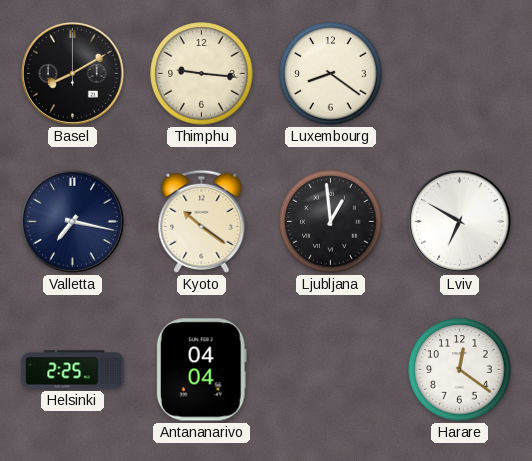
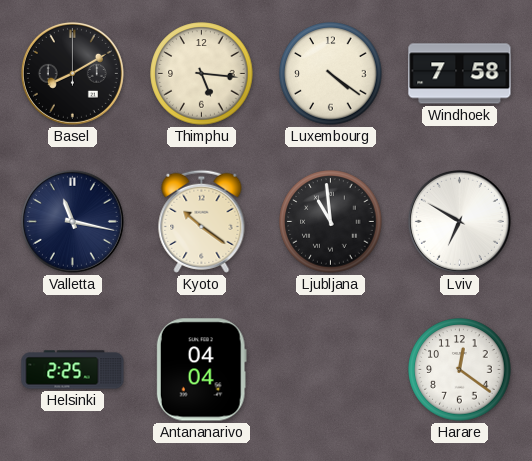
Thimphu: 9:16 -> 5:16
Luxembourg: 8:21 -> 4:21
Windhoek: none -> 7:58
Valletta: 7:17 -> 11:17
Ljubljana: 12:59 -> 10:59
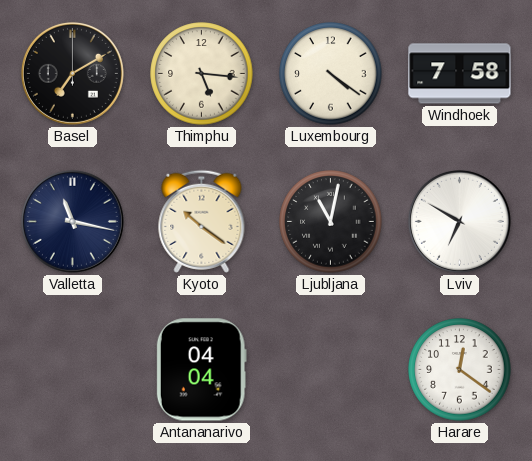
Basel: 8:10 -> 7:10
Ljubljana: 10:59 -> 11:02
Helsinki: 2:25 -> none
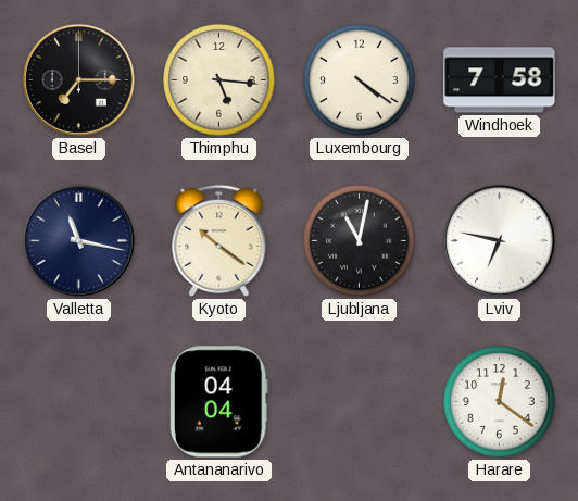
Basel: 7:10 -> 7:15
Lviv: 6:50 -> 6:47
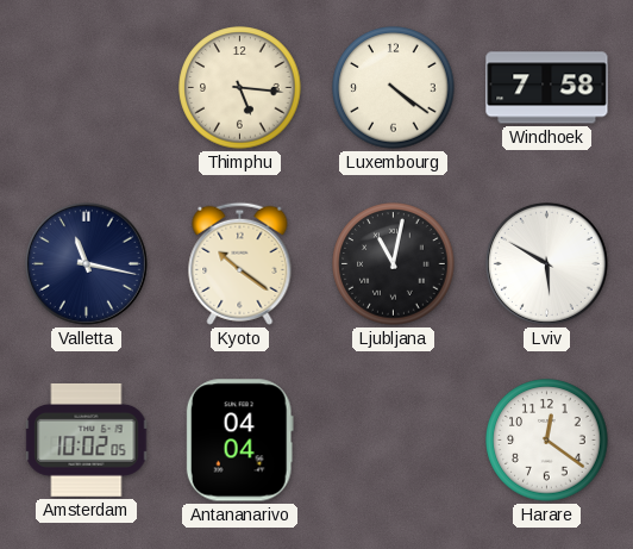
Basel: 7:15 -> none
Lviv: 6:47 -> 5:50
Amsterdam: none -> 10:02
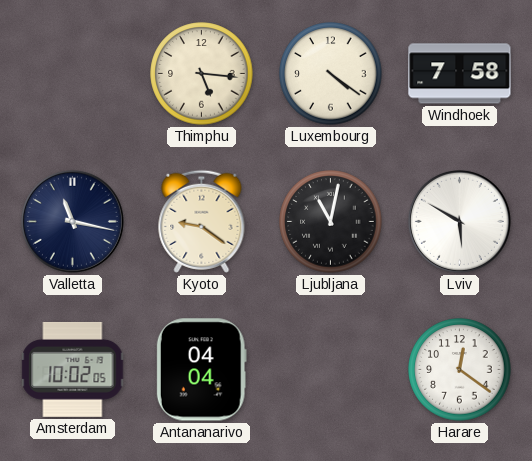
Kyoto: 10:21 -> 9:21
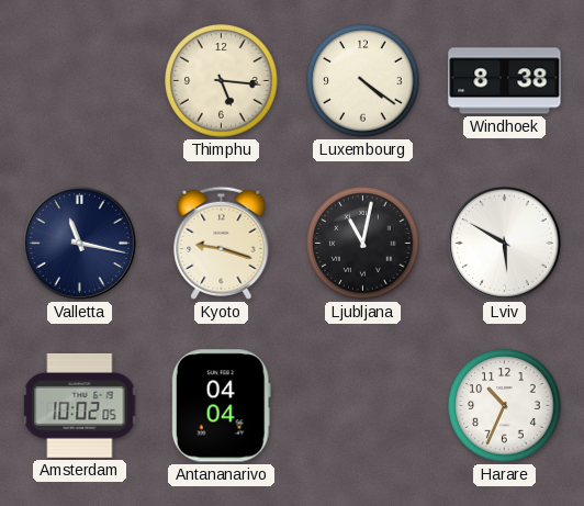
Windhoek: 7:58 -> 8:38
Kyoto: 9:21 -> 9:18
Harare: 12:21 -> 10:34
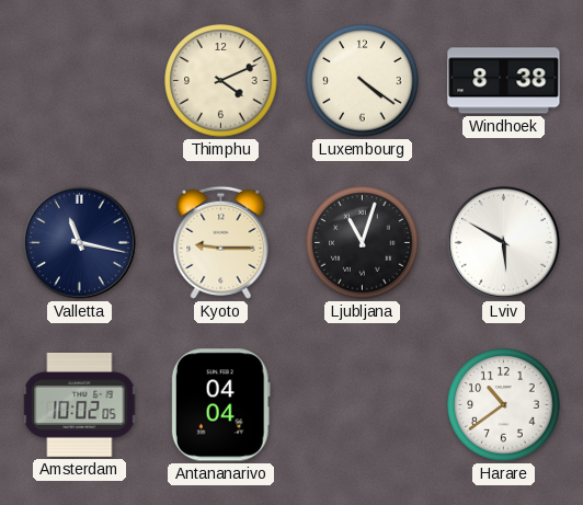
Thimphu: 5:16 -> 4:11
Kyoto: 9:18 -> 9:15
Ljubljana: 11:02 -> 11:03
Harare: 10:34 -> 10:39
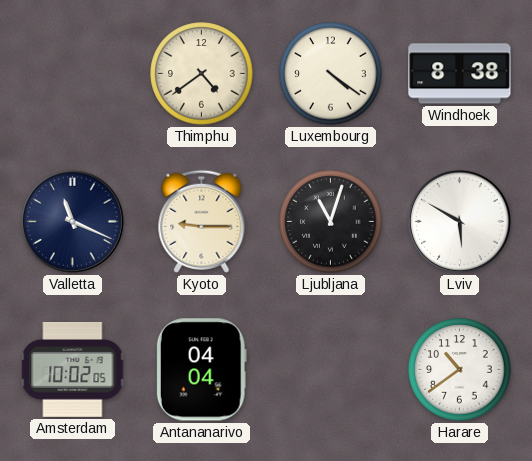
Thimphu: 4:11 -> 4:39
Valletta: 11:17 -> 11:19
